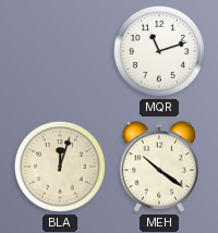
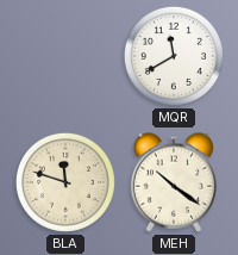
MQR: 11:12 -> 11:40
BLA: 12:03 -> 11:48
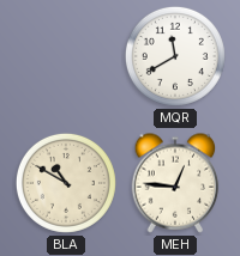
BLA: 11:48 -> 10:50
MEH: 10:21 -> 12:46
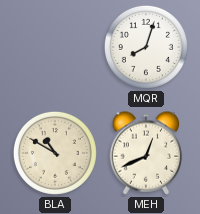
MQR: 11:40 -> 8:03
MEH: 12:46 -> 12:41
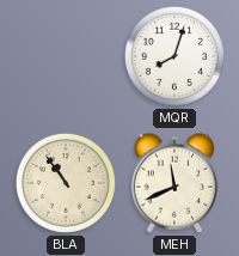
BLA: 10:50 -> 10:54
MEH: 12:41 -> 11:41
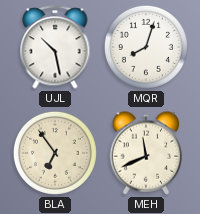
UJL: none -> 10:28
BLA: 10:54 -> 6:54
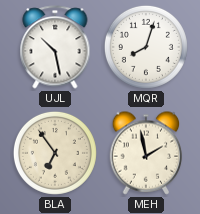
MEH: 11:41 -> 1:58
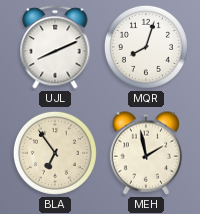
UJL: 10:28 -> 8:11
